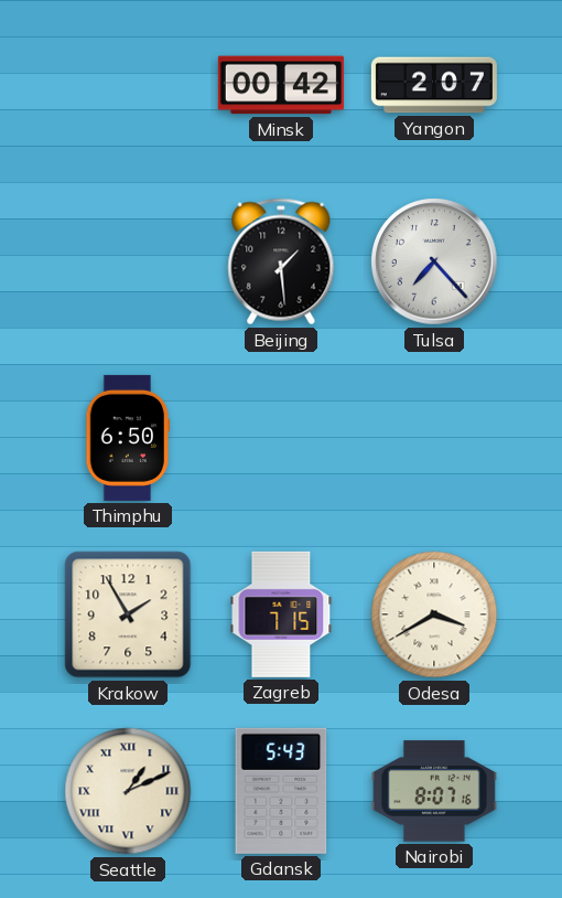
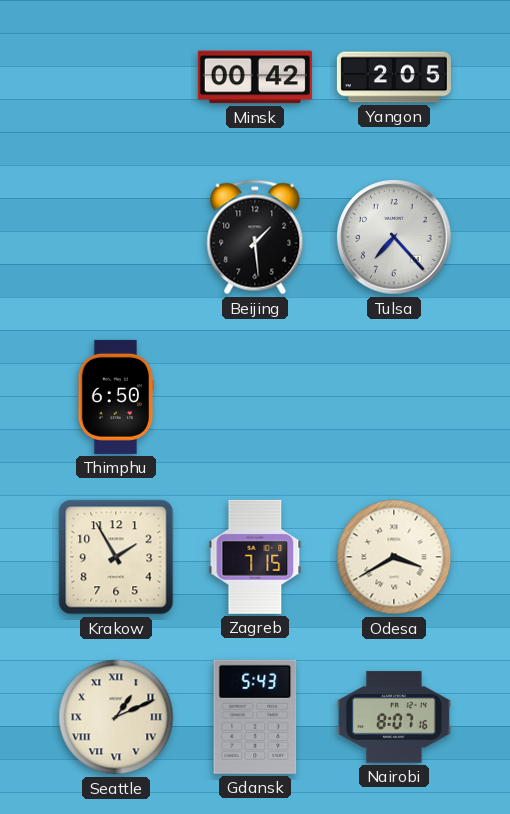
Yangon: 2:07 -> 2:05
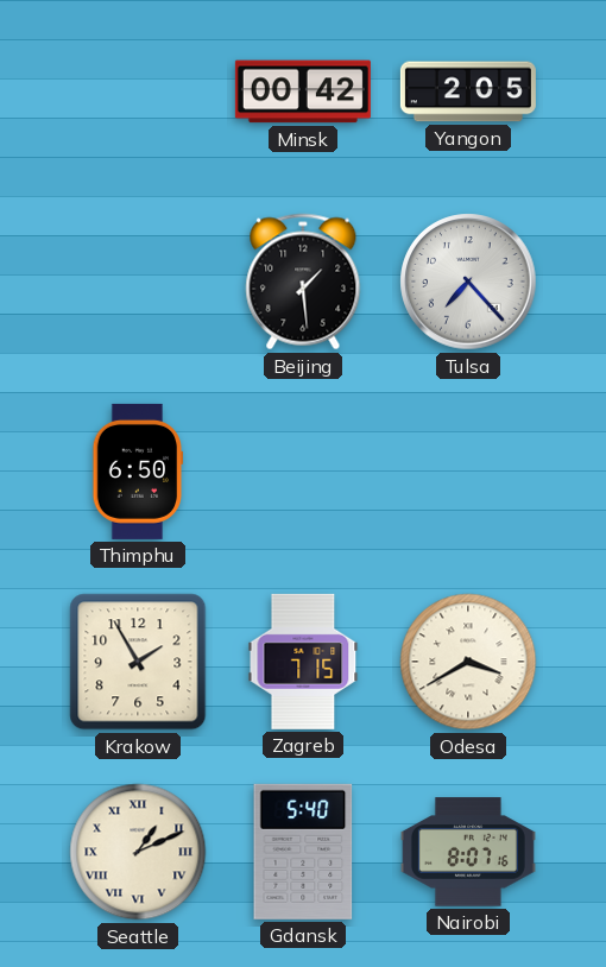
Gdansk: 5:43 -> 5:40
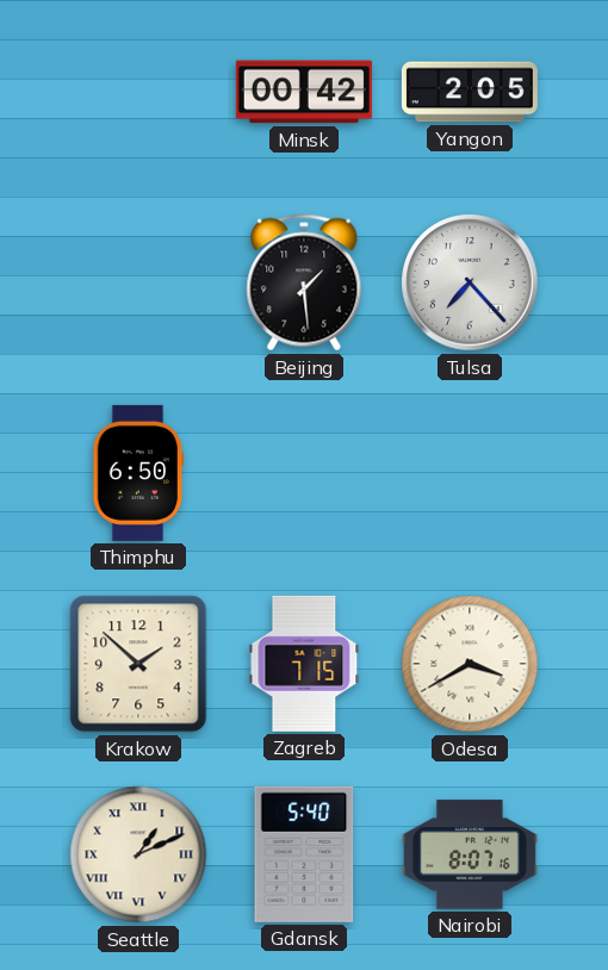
Krakow: 1:55 -> 1:52
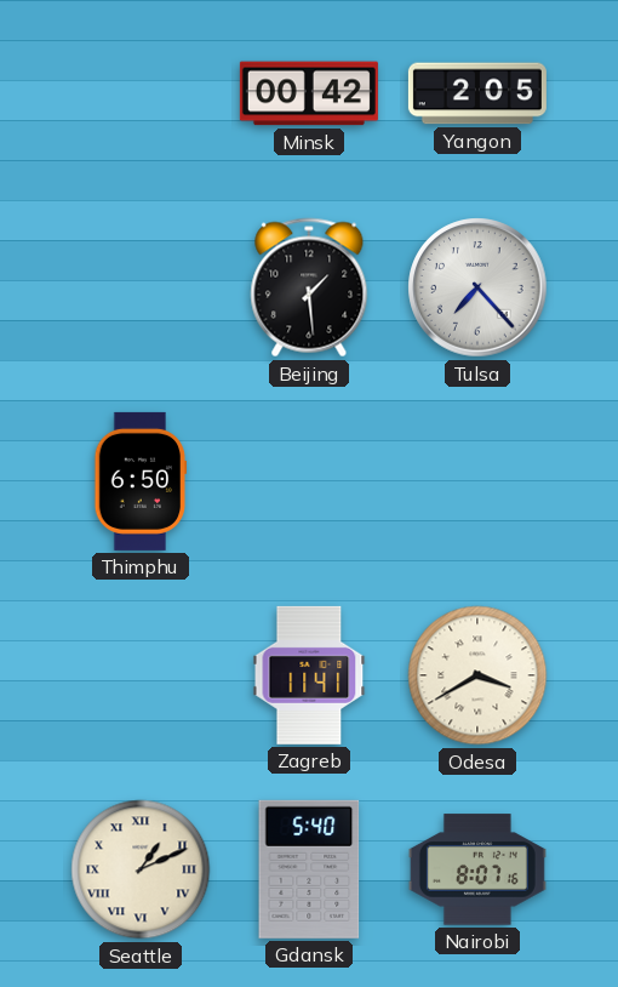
Krakow: 1:52 -> none
Zagreb: 7:15 -> 11:41
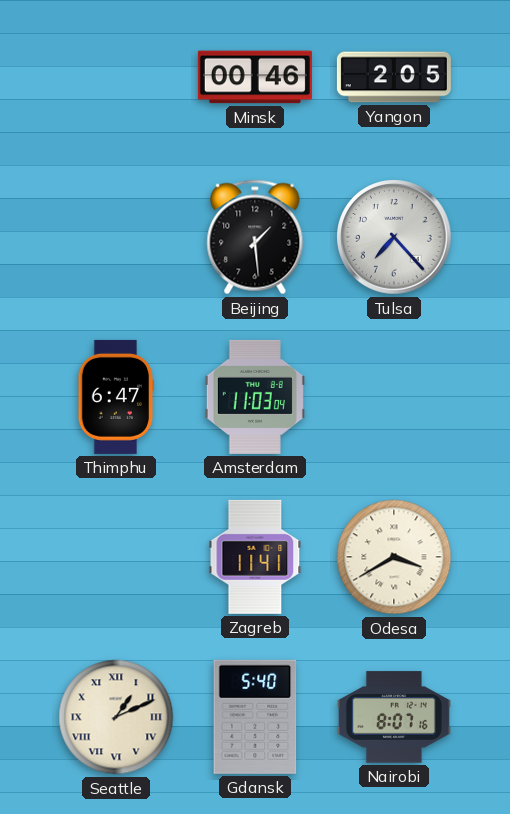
Minsk: 00:42 -> 00:46
Thimphu: 6:50 -> 6:47
Amsterdam: none -> 11:03
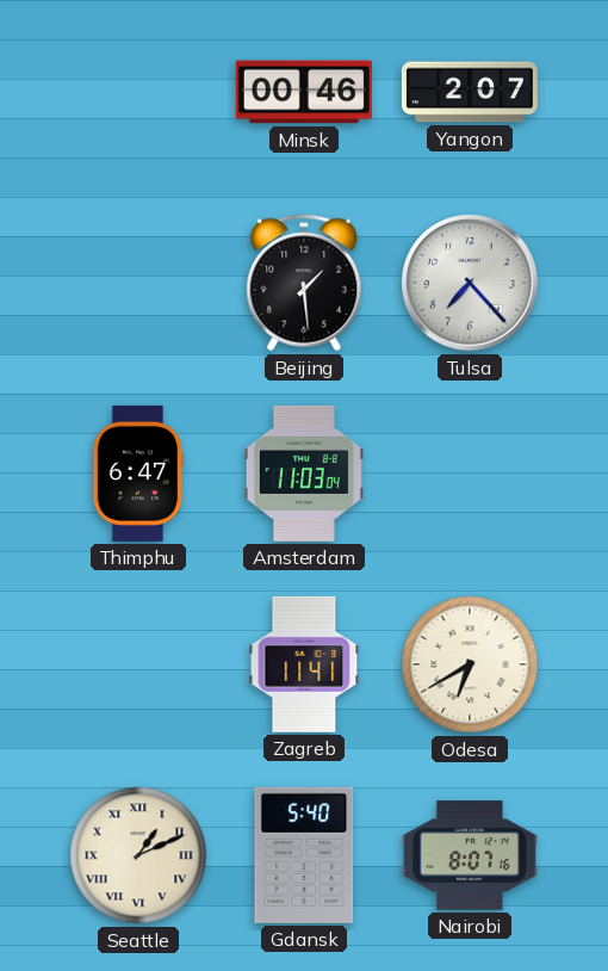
Yangon: 2:05 -> 2:07
Odesa: 3:40 -> 6:40
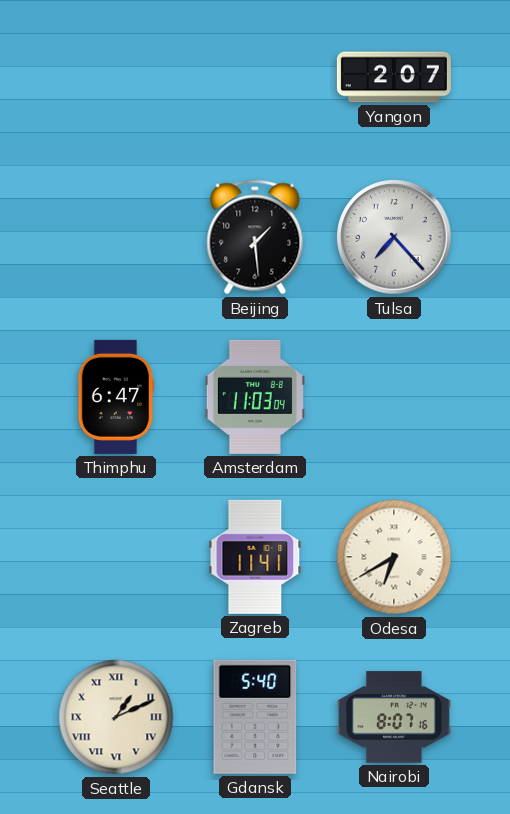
Minsk: 00:46 -> none
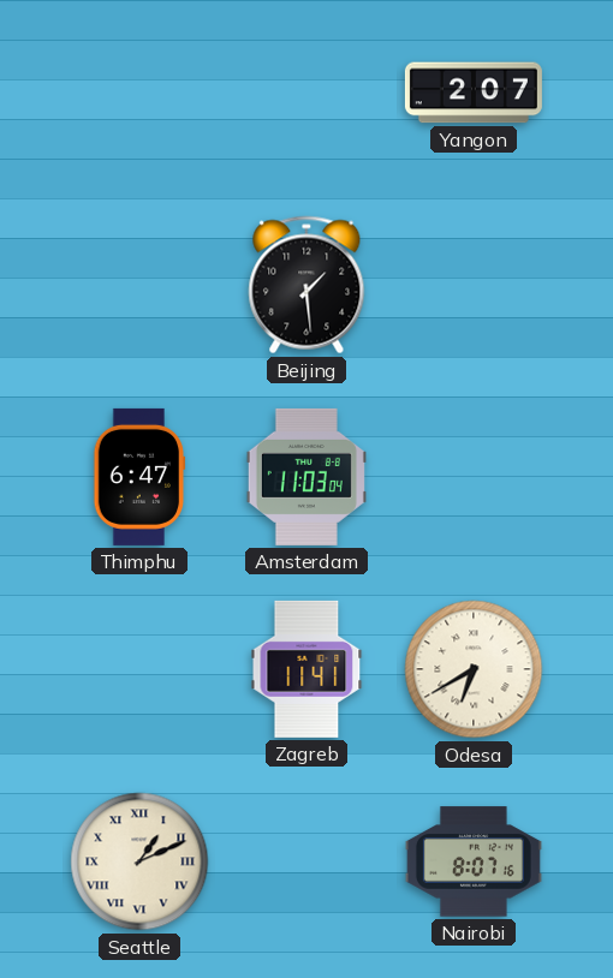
Tulsa: 7:23 -> none
Gdansk: 5:40 -> none
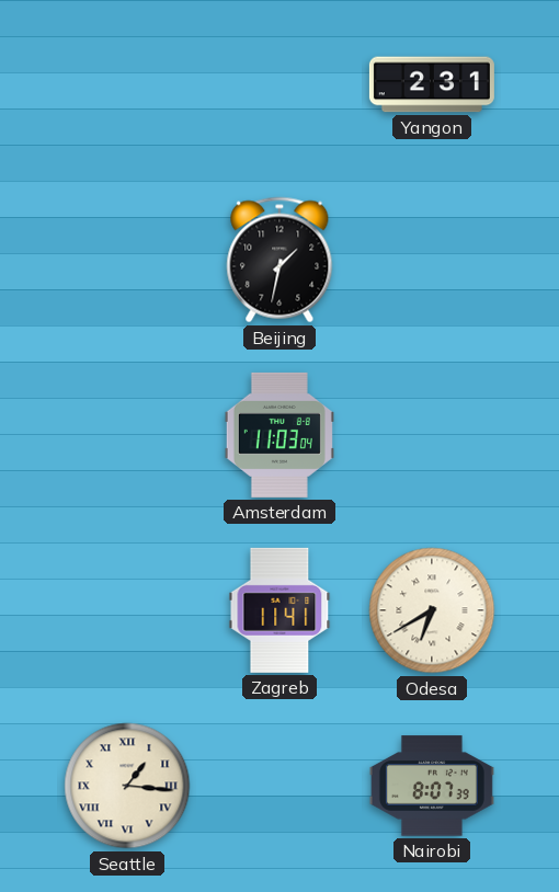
Yangon: 2:07 -> 2:31
Beijing: 1:29 -> 1:32
Thimphu: 6:47 -> none
Seattle: 1:11 -> 1:16
Nairobi: 8:07:16 -> 8:07:39
